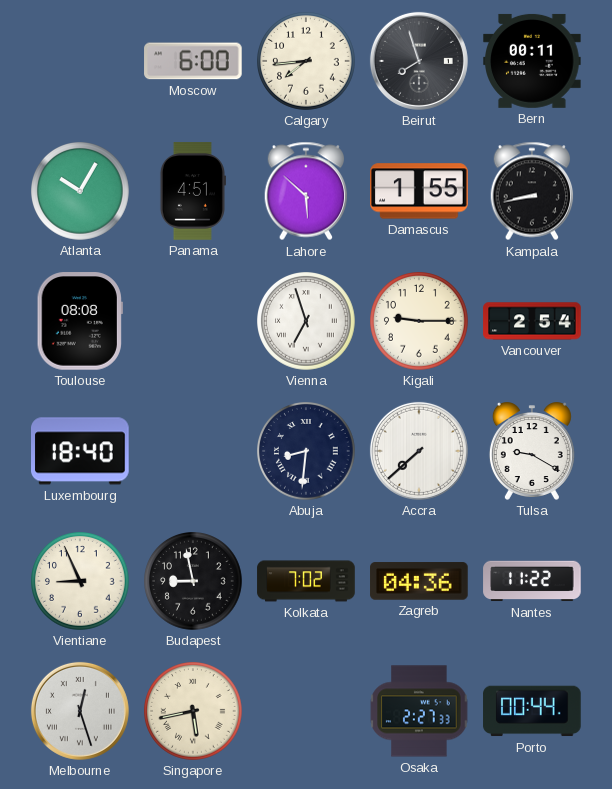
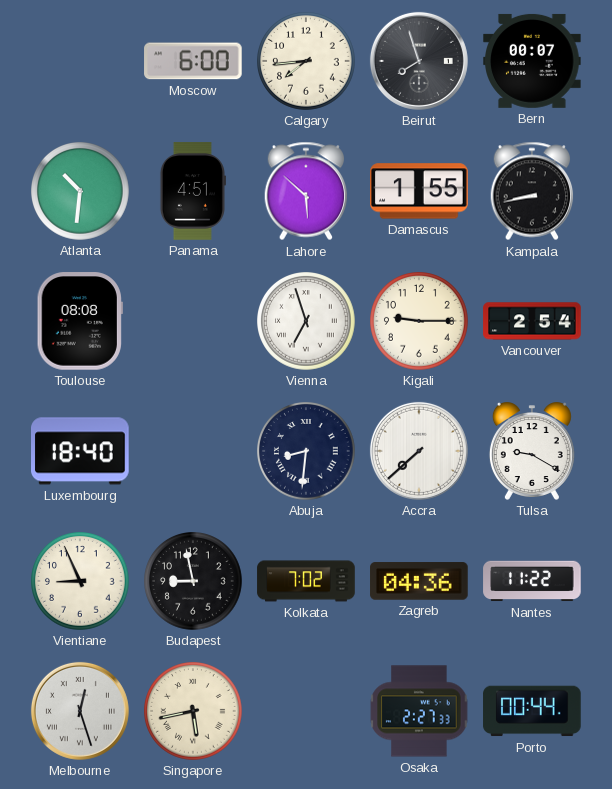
Bern: 00:11 -> 00:07
Atlanta: 10:05 -> 10:31
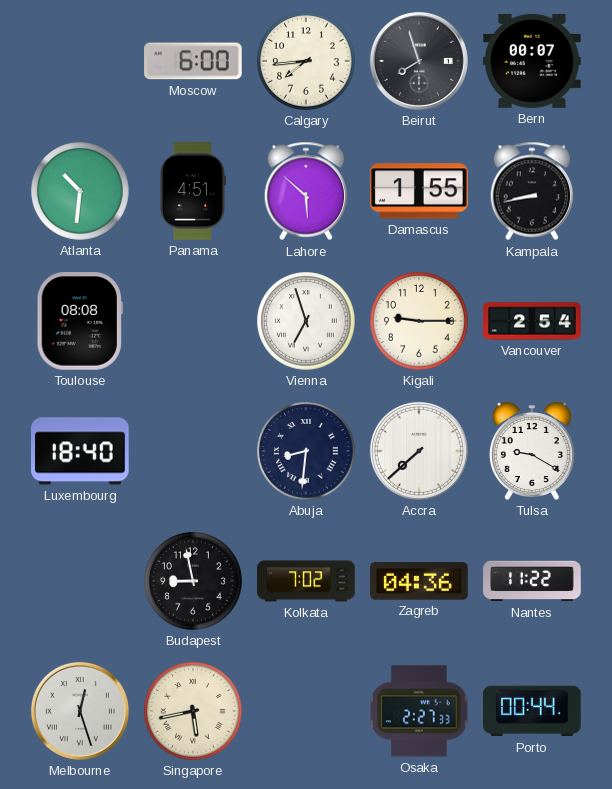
Vientiane: 8:56 -> none
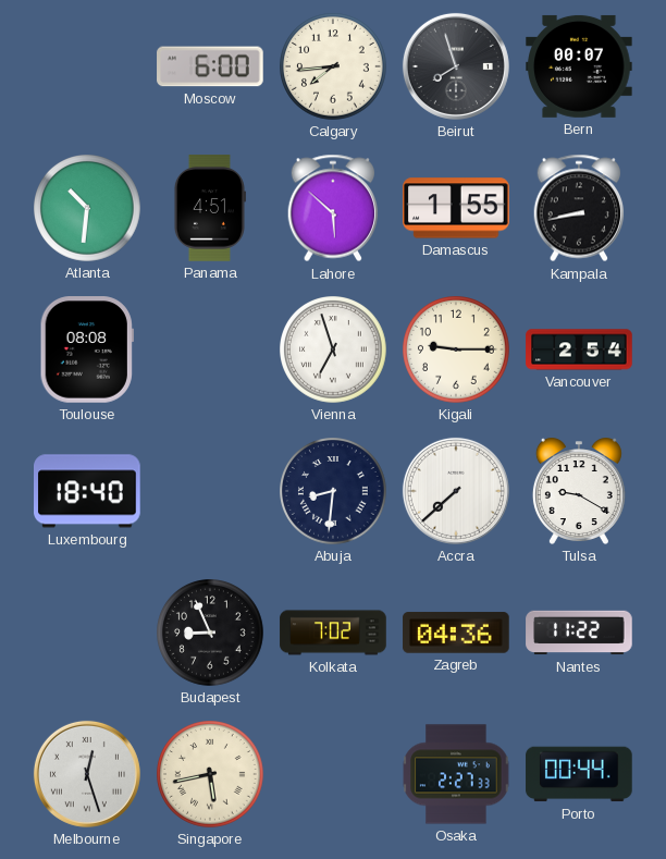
Budapest: 8:58 -> 8:56
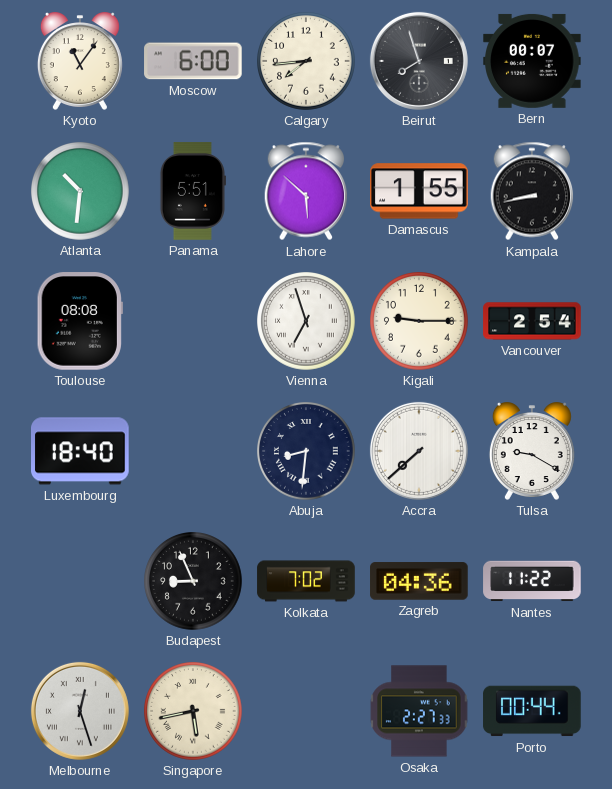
Kyoto: none -> 11:06
Panama: 4:51 -> 5:51
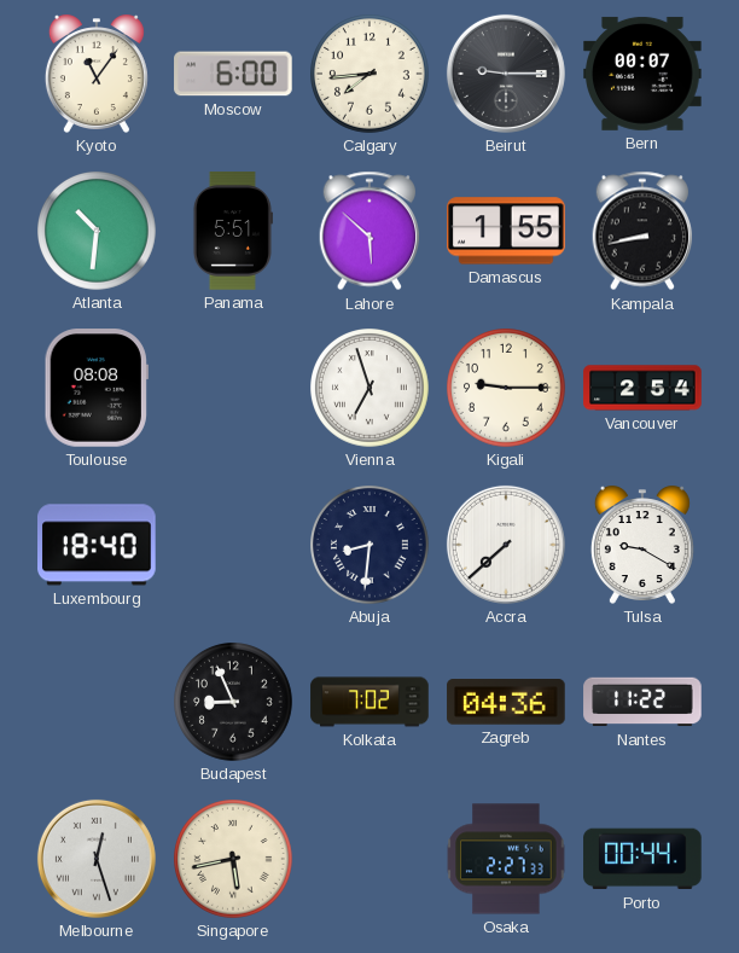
Beirut: 7:57 -> 9:15
